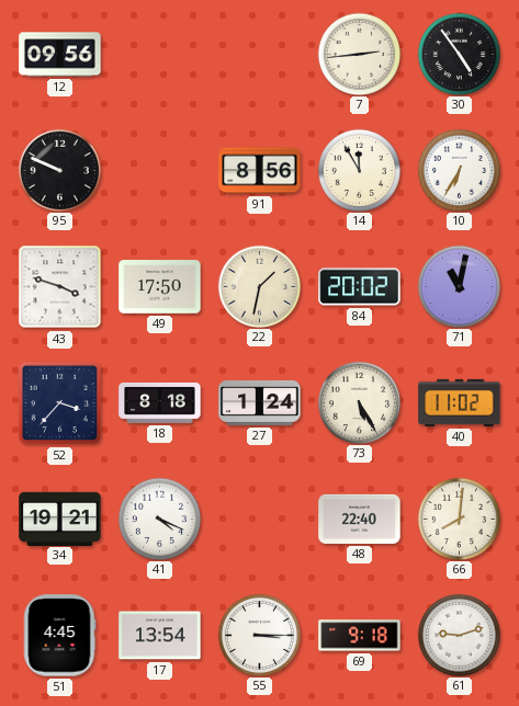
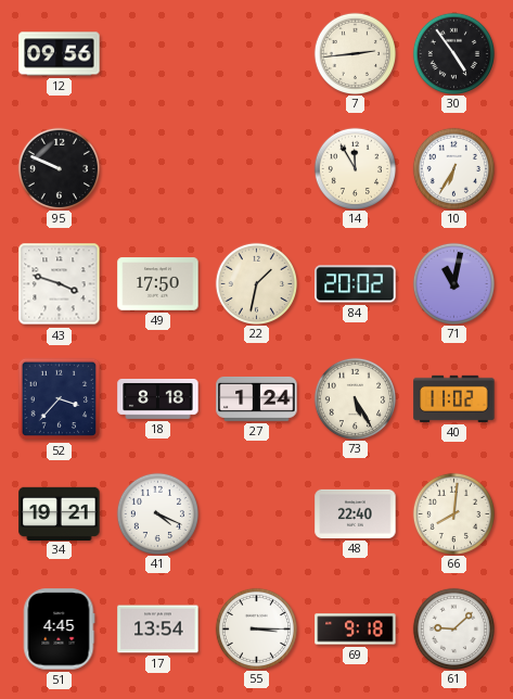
91: 8:56 -> none
61: 9:12 -> 9:08
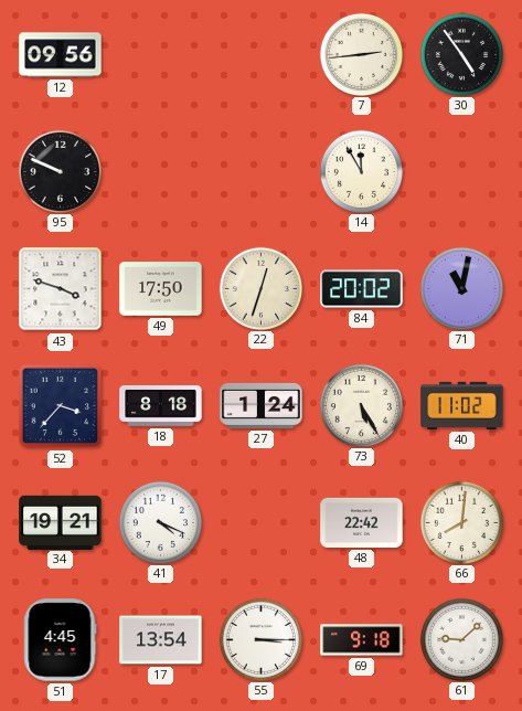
10: 6:35 -> none
22: 1:32 -> 12:33
48: 22:40 -> 22:42
